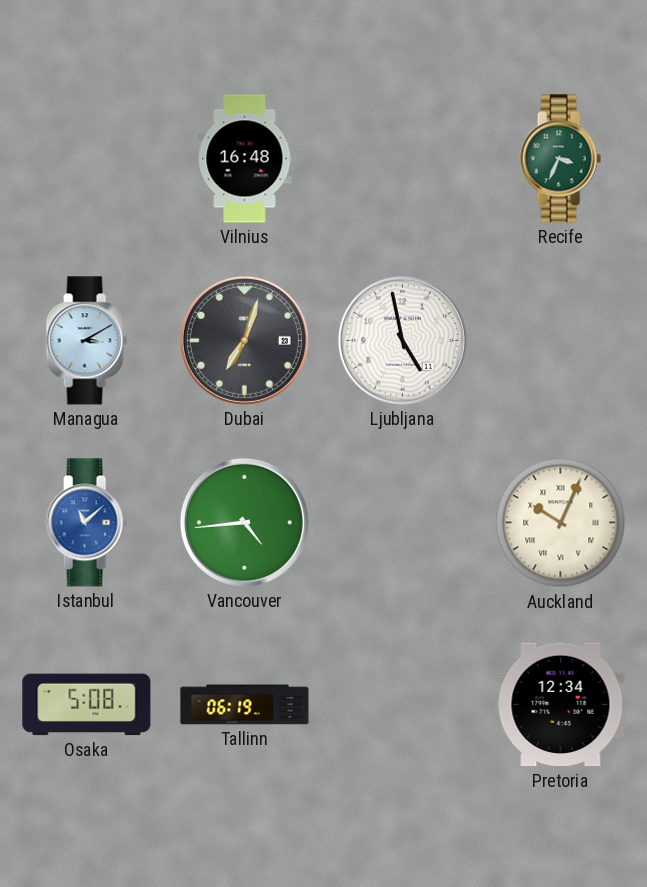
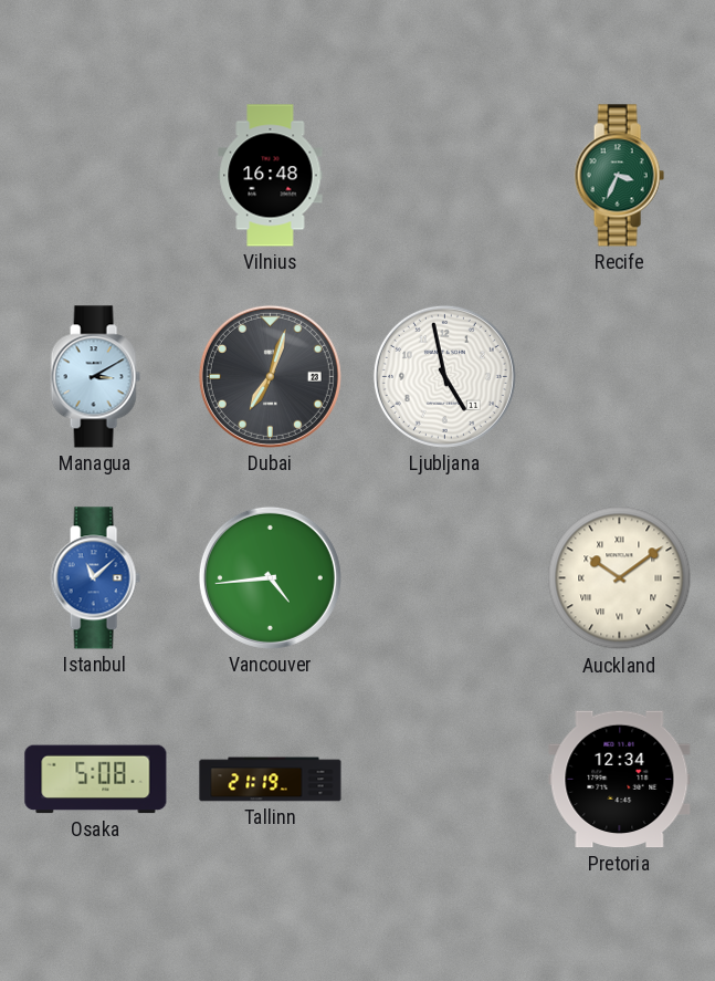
Auckland: 10:04 -> 10:09
Tallinn: 06:19 -> 21:19
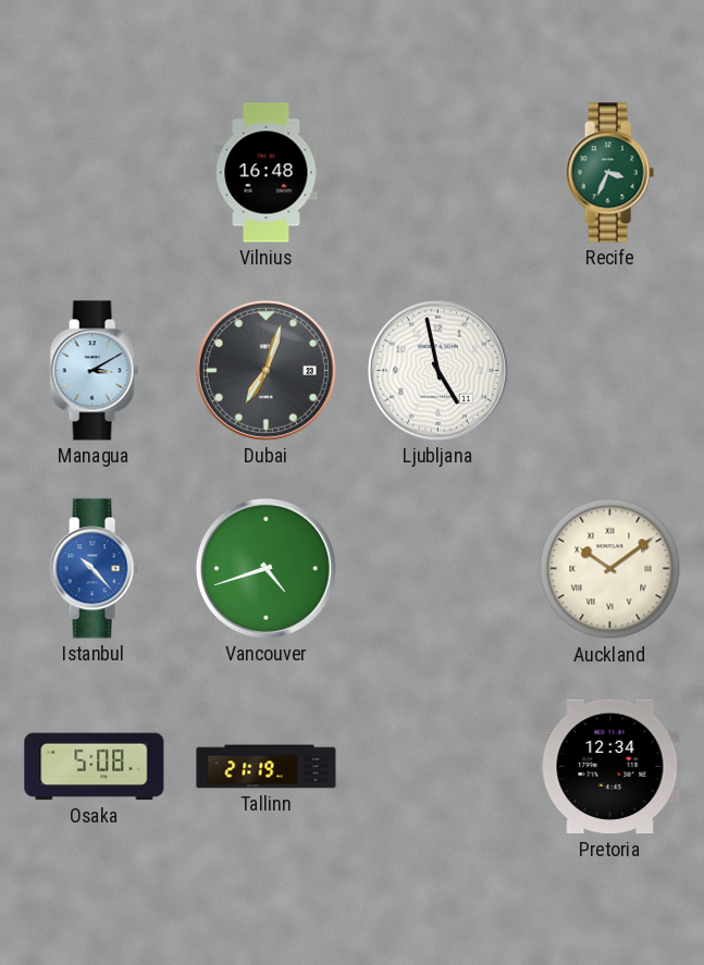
Istanbul: 11:08 -> 10:23
Vancouver: 4:44 -> 4:42
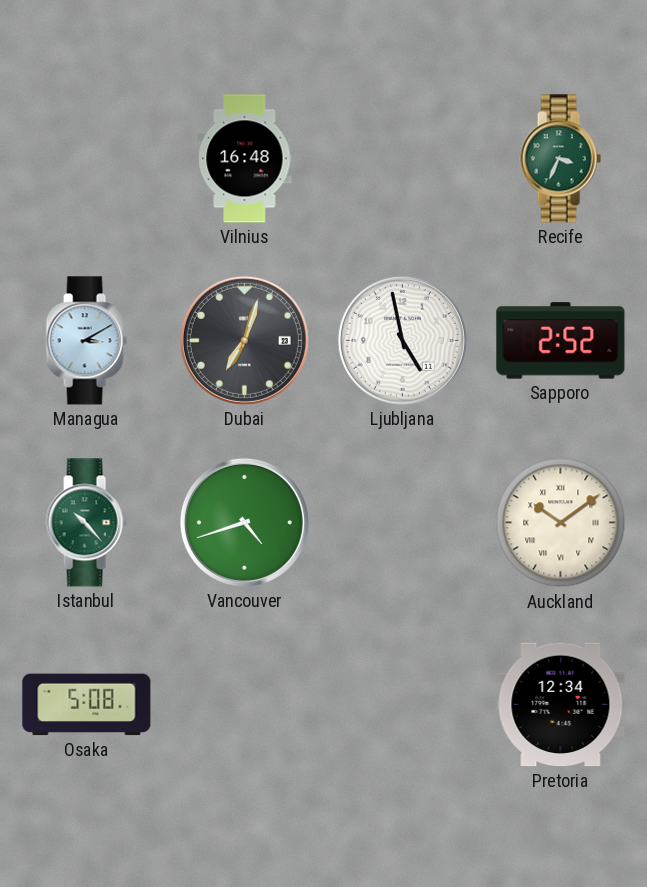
Sapporo: none -> 2:52
Istanbul dial: blue -> green
Tallinn: 21:19 -> none
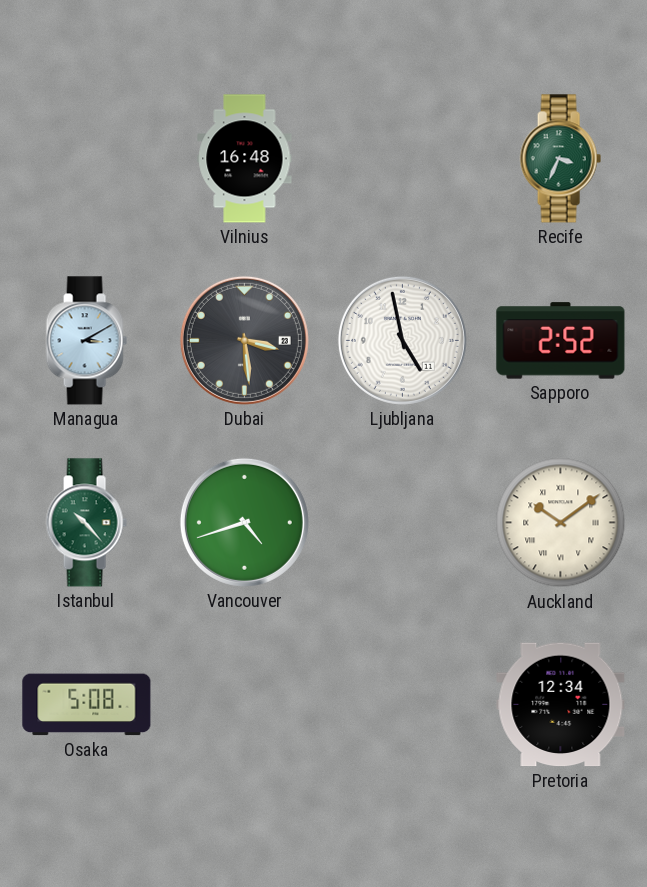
Dubai: 7:03 -> 3:29
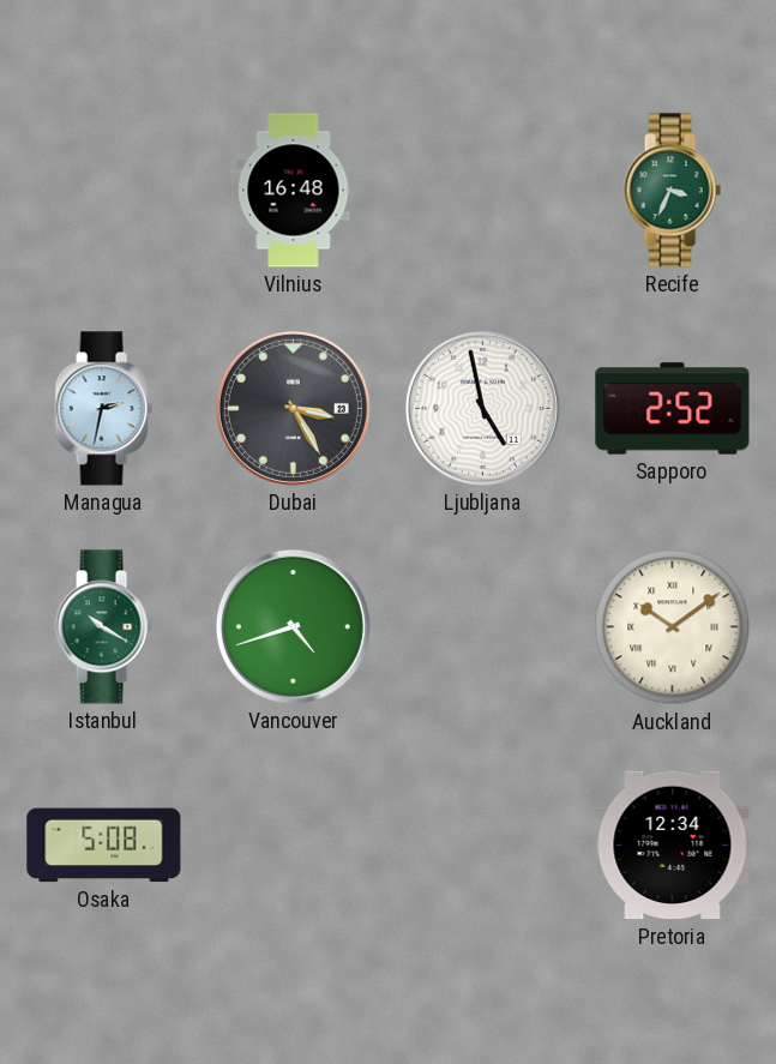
Managua: 3:10 -> 2:32
Dubai: 3:29 -> 3:25
Istanbul: 10:23 -> 10:20
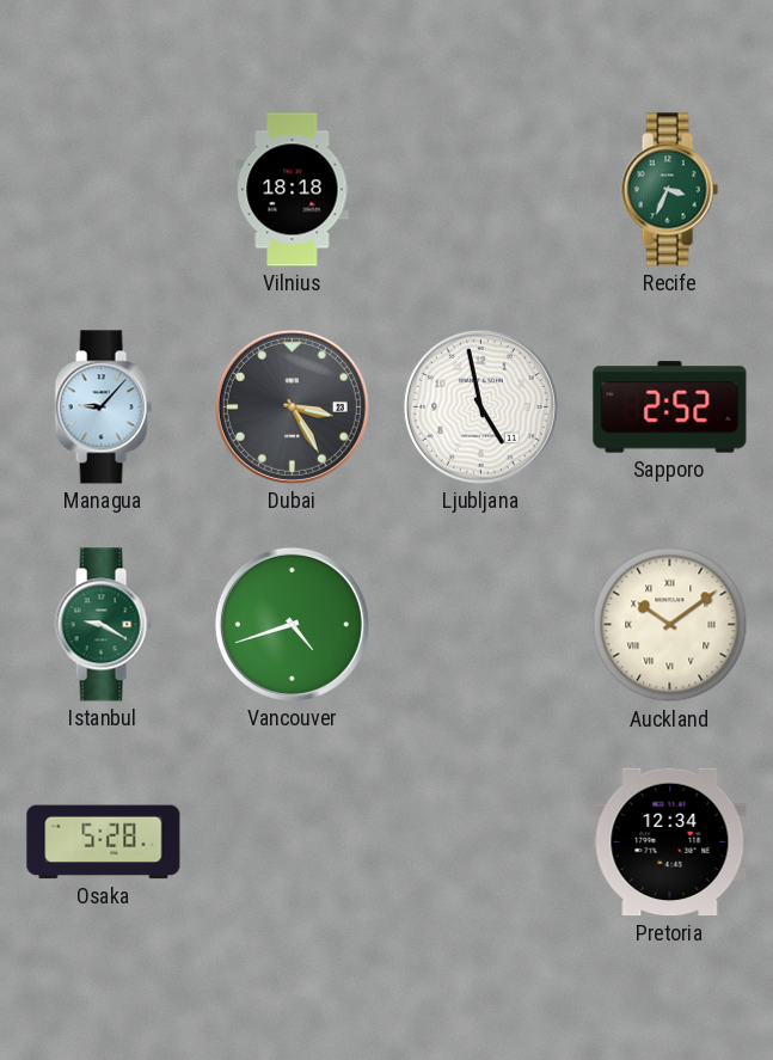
Vilnius: 16:48 -> 18:18
Managua: 2:32 -> 9:07
Istanbul: 10:20 -> 9:20
Osaka: 5:08 -> 5:28
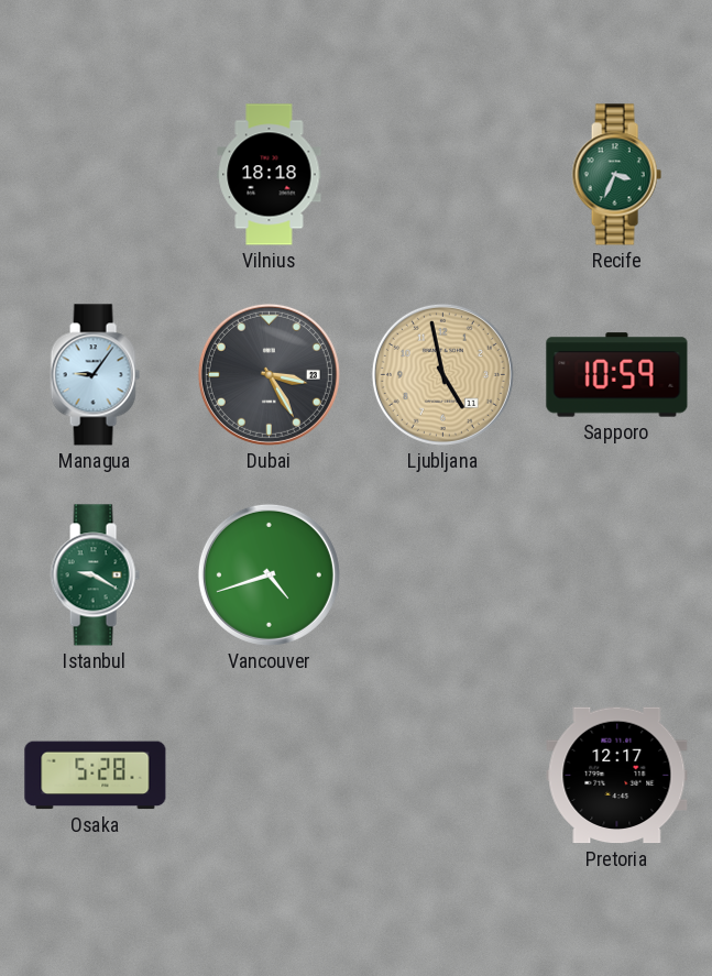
Managua: 9:07 -> 9:06
Ljubljana dial: white -> champagne
Sapporo: 2:52 -> 10:59
Auckland: 10:09 -> none
Pretoria: 12:34 -> 12:17
